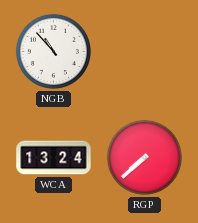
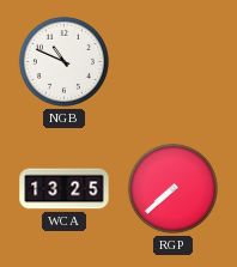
NGB: 10:53 -> 10:49
WCA: 13:24 -> 13:25
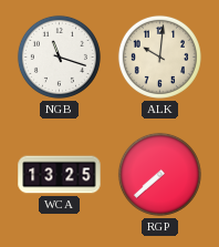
NGB: 10:49 -> 11:18
ALK: none -> 10:01
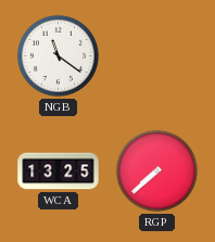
NGB: 11:18 -> 11:21
ALK: 10:01 -> none
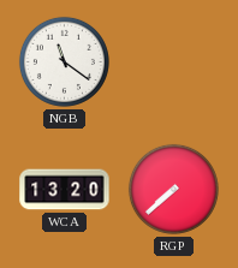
WCA: 13:25 -> 13:20
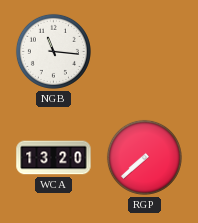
NGB: 11:21 -> 11:16
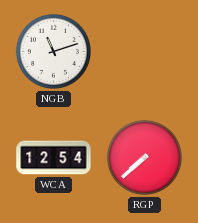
NGB: 11:16 -> 11:12
WCA: 13:20 -> 12:54
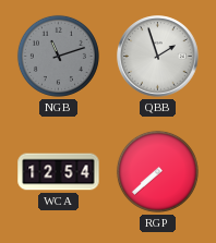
NGB dial: white -> grey
QBB: none -> 1:57
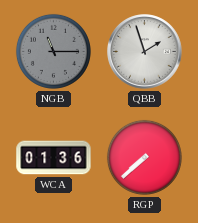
NGB: 11:12 -> 11:15
WCA: 12:54 -> 01:36
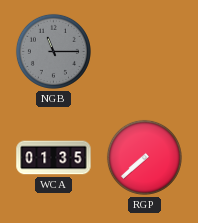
QBB: 1:57 -> none
WCA: 01:36 -> 01:35
